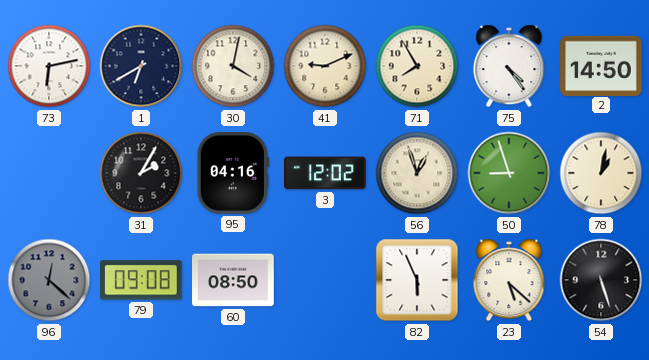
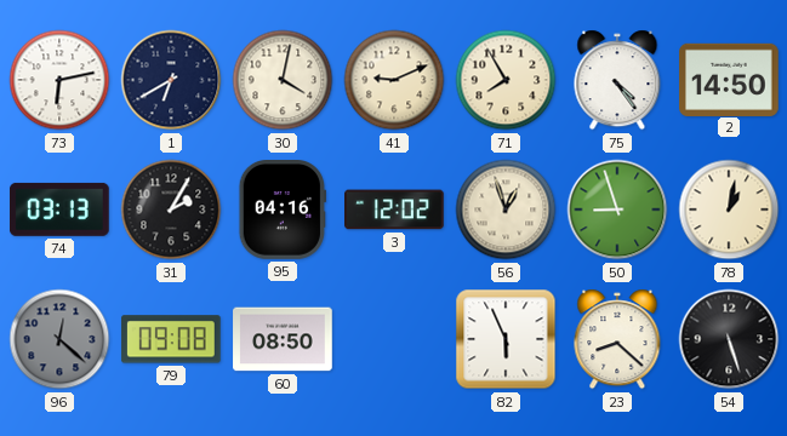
74: none -> 03:13
23: 5:22 -> 8:22
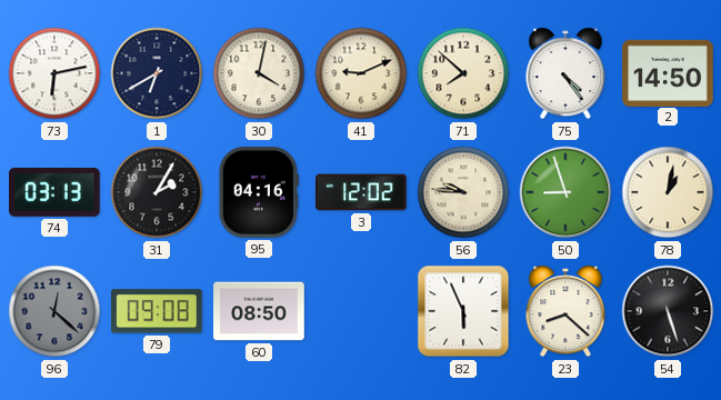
71: 7:55 -> 7:52
56: 12:57 -> 9:46
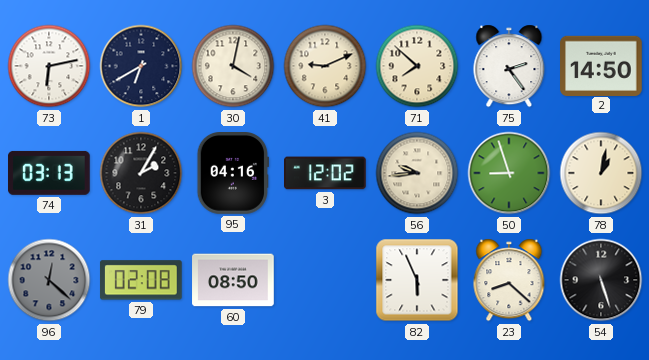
75: 4:24 -> 2:24
56: 9:46 -> 9:44
79: 09:08 -> 02:08
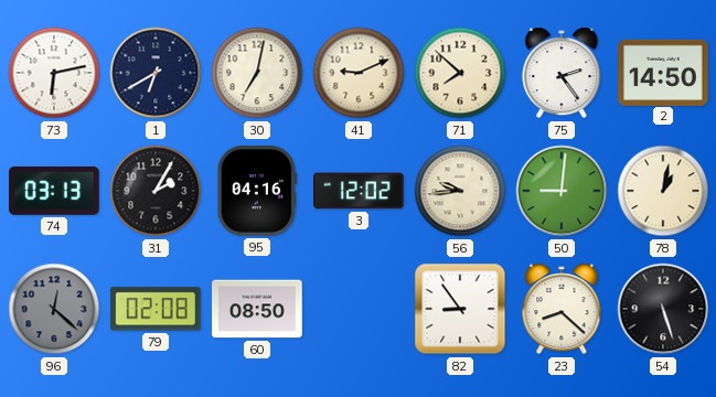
30: 4:02 -> 7:02
50: 8:57 -> 9:01
82: 5:56 -> 8:54
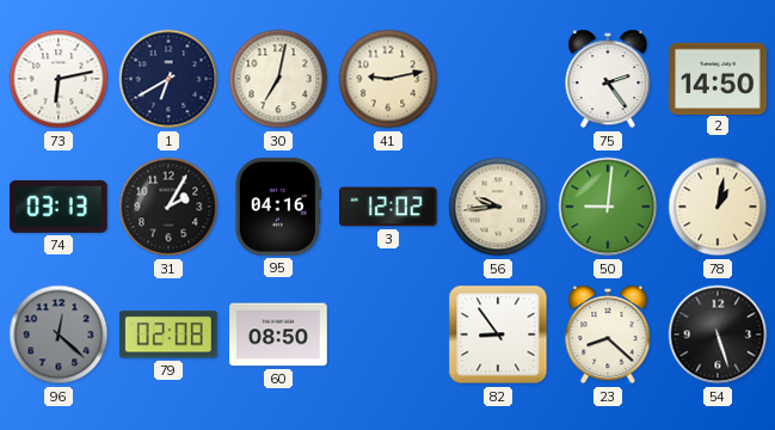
41: 9:11 -> 9:13
71: 7:52 -> none
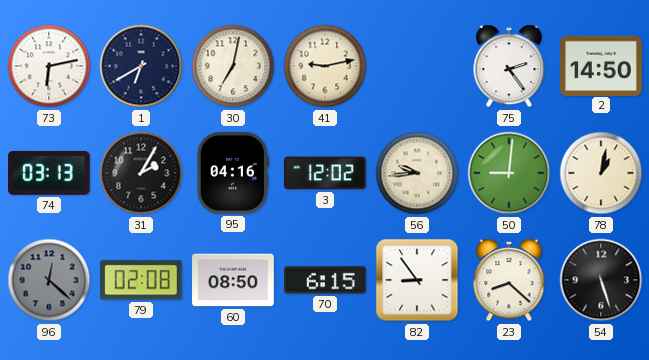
70: none -> 6:15
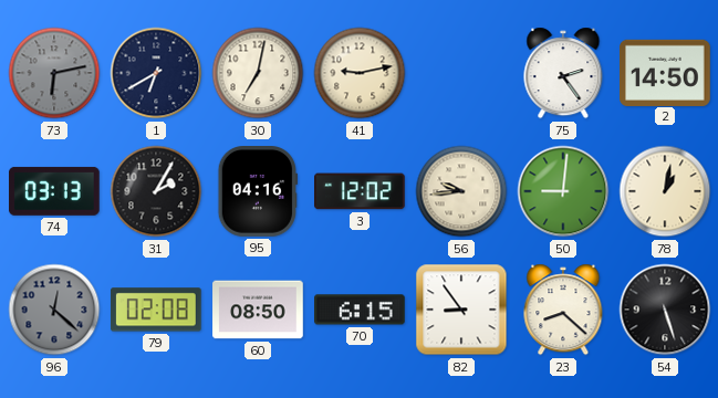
73 dial: white -> grey
